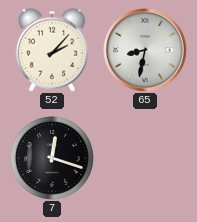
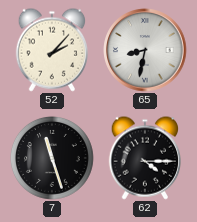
7: 12:18 -> 11:27
62: none -> 4:15
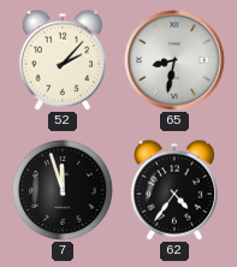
7: 11:27 -> 11:57
62: 4:15 -> 4:36
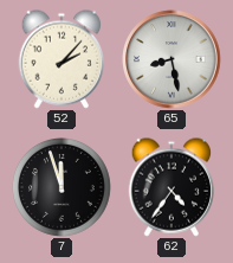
65: 8:32 -> 8:28
